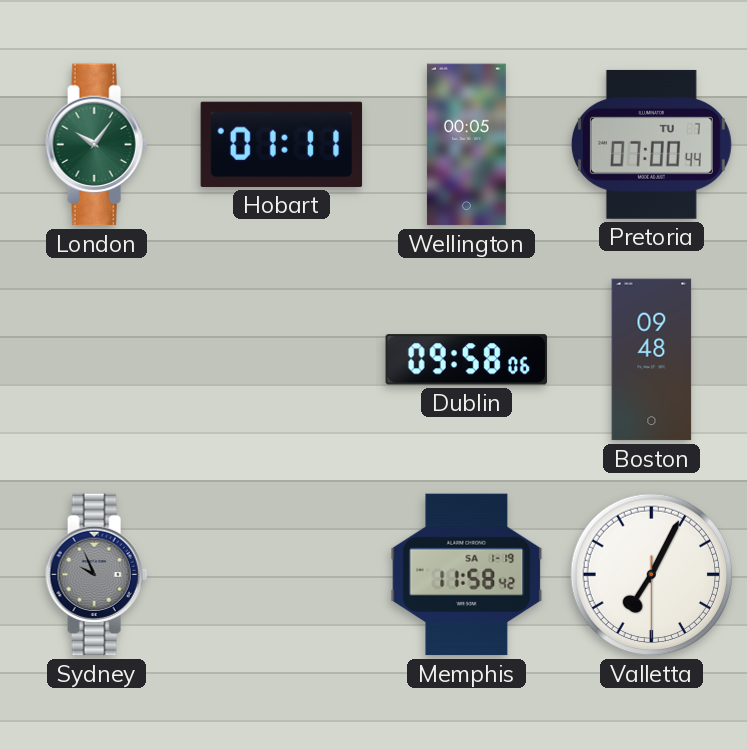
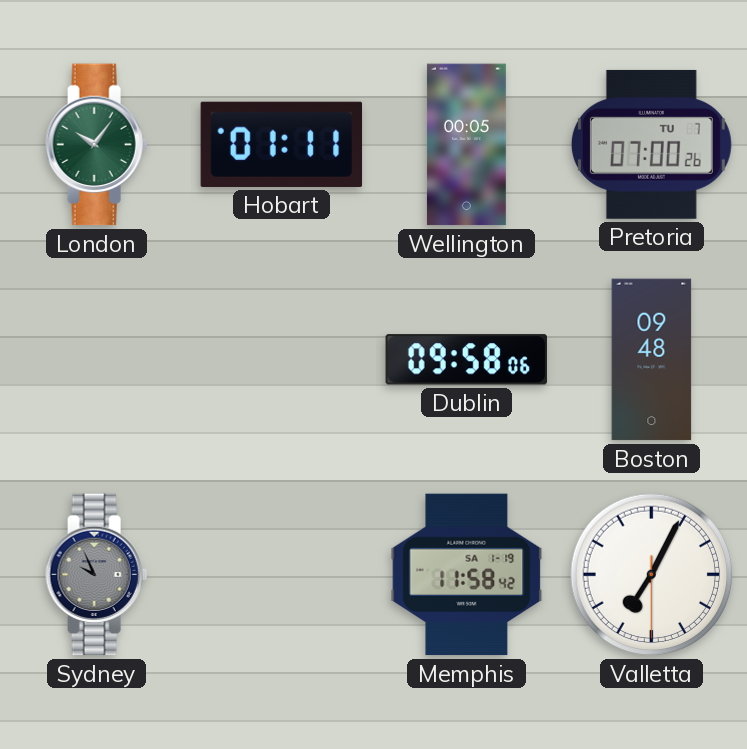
Pretoria: 07:00:44 -> 07:00:26
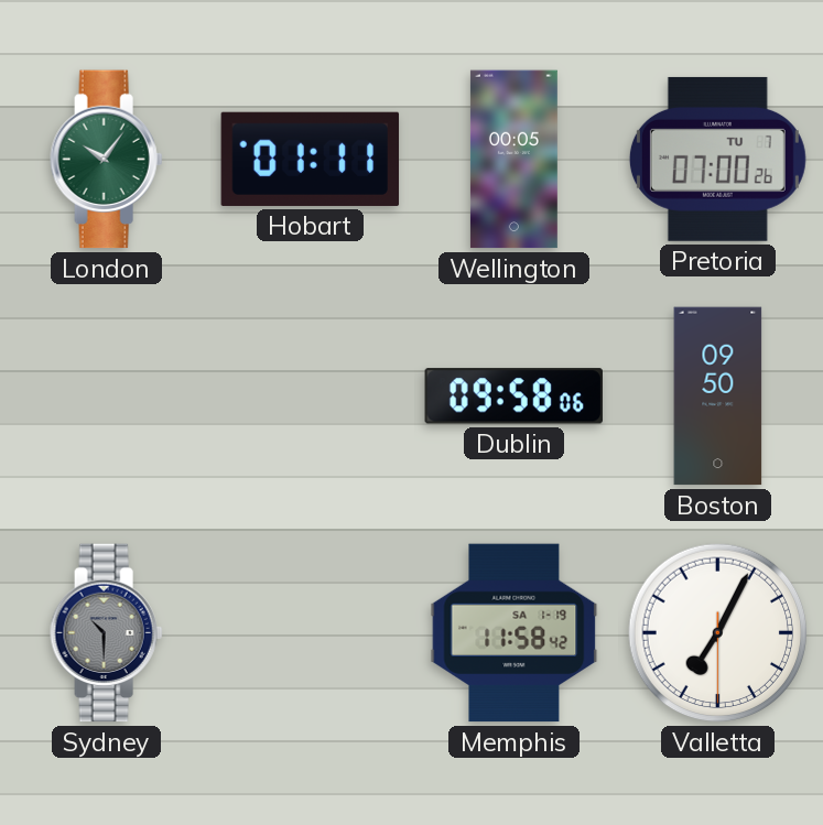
Boston: 09:48 -> 09:50
Sydney: 9:56 -> 10:30
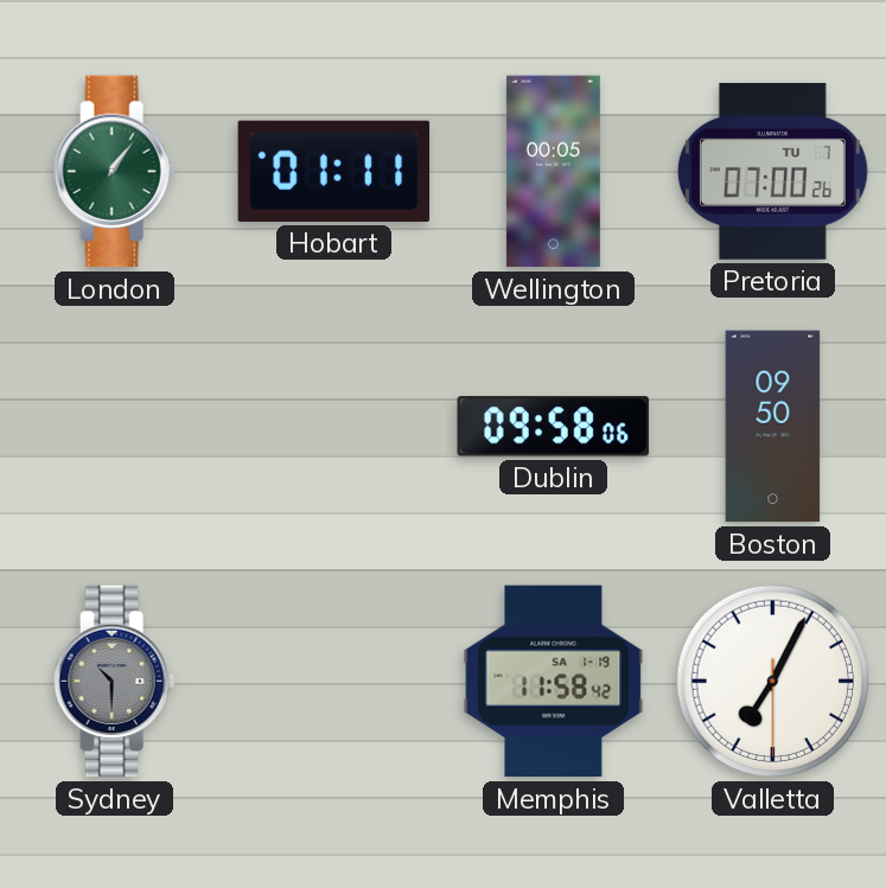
London: 10:06 -> 1:06
